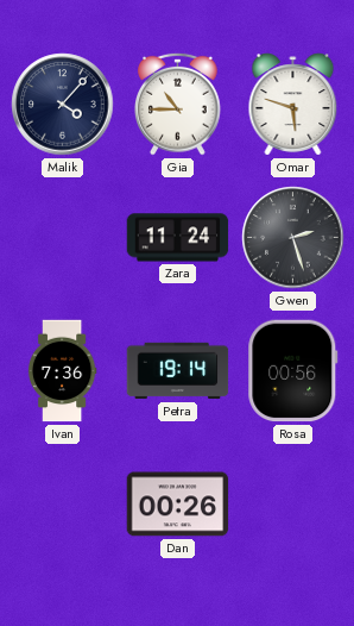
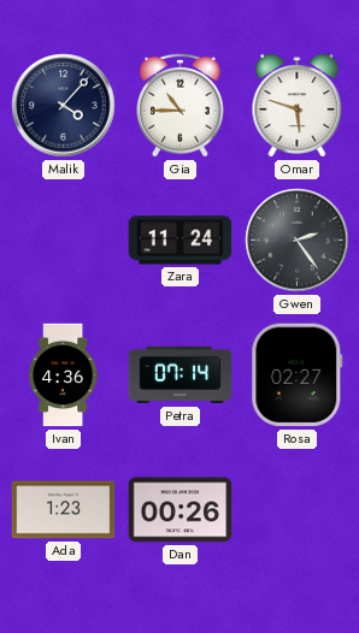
Gwen: 2:27 -> 2:24
Ivan: 7:36 -> 4:36
Petra: 19:14 -> 07:14
Rosa: 00:56 -> 02:27
Ada: none -> 1:23
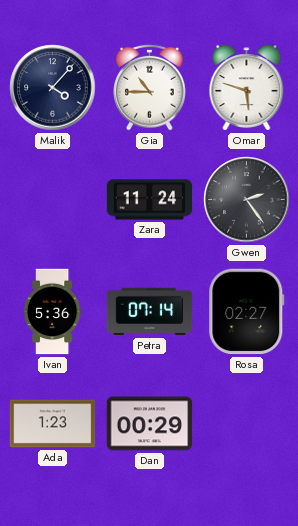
Ivan: 4:36 -> 5:36
Dan: 00:26 -> 00:29
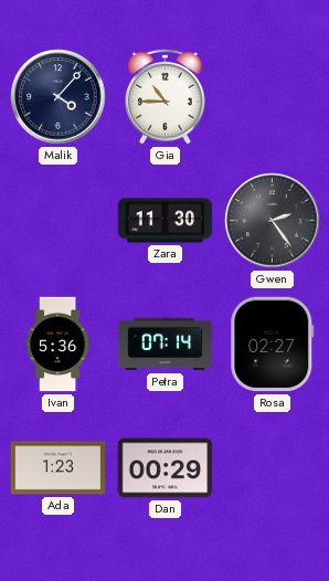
Omar: 5:48 -> none
Zara: 11:24 -> 11:30
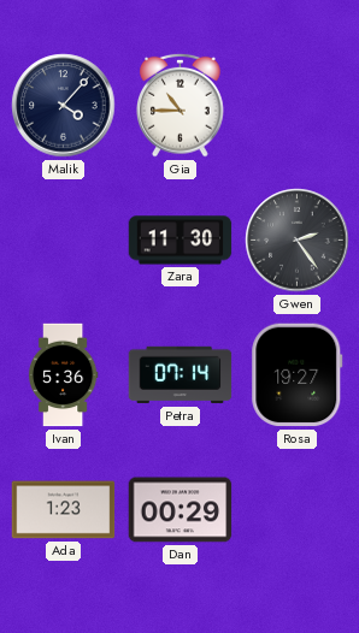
Rosa: 02:27 -> 19:27
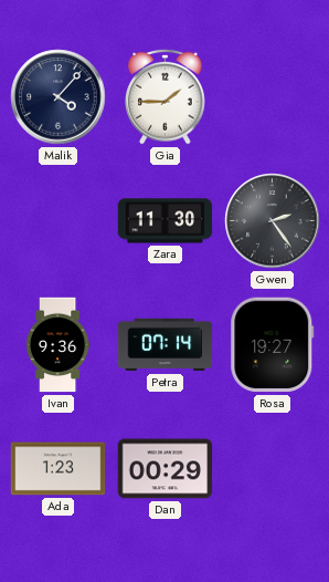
Gia: 10:45 -> 1:45
Ivan: 5:36 -> 9:36
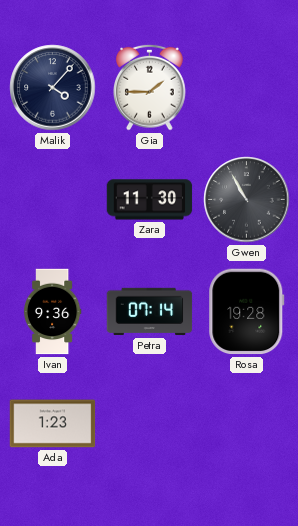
Gwen: 2:24 -> 10:55
Rosa: 19:27 -> 19:28
Dan: 00:29 -> none
